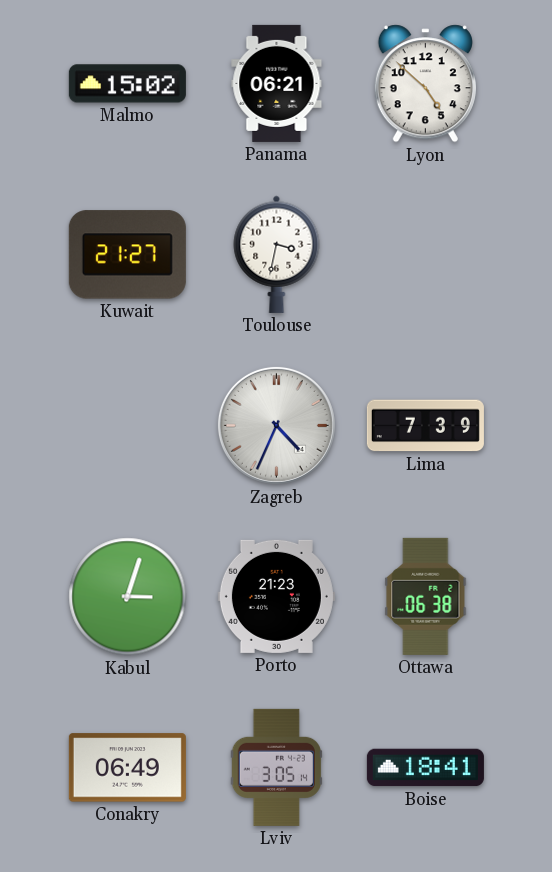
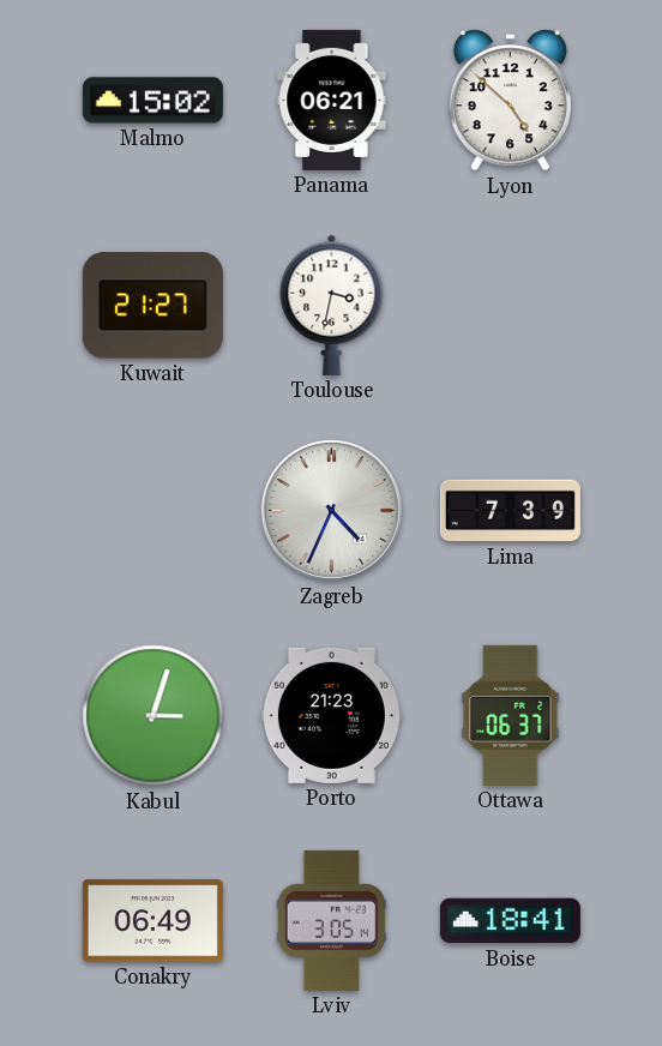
Ottawa: 06:38 -> 06:37
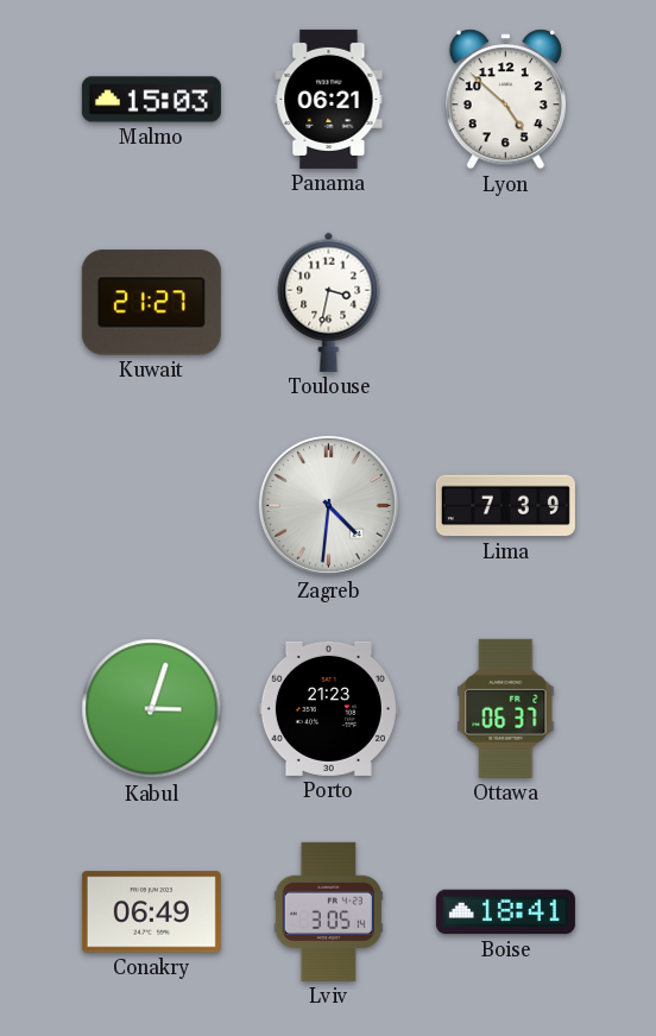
Malmo: 15:02 -> 15:03
Zagreb: 4:34 -> 4:31
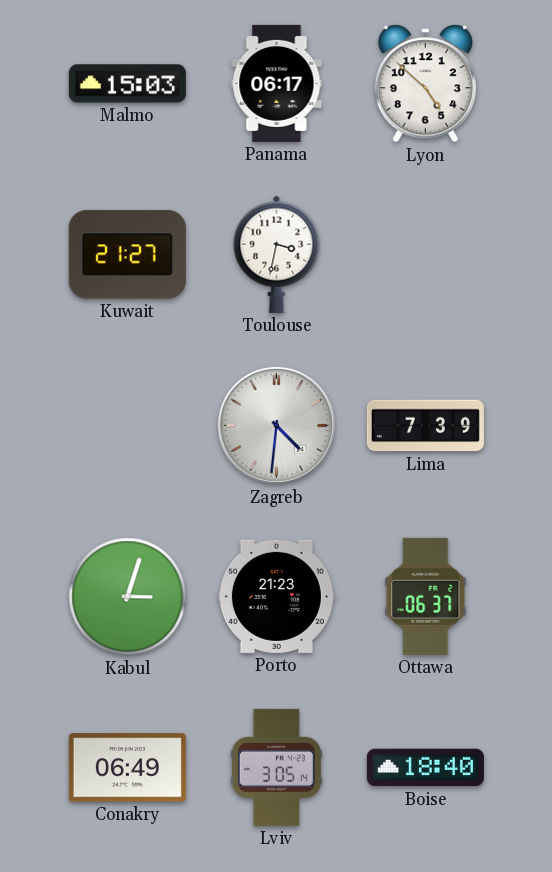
Panama: 06:21 -> 06:17
Boise: 18:41 -> 18:40
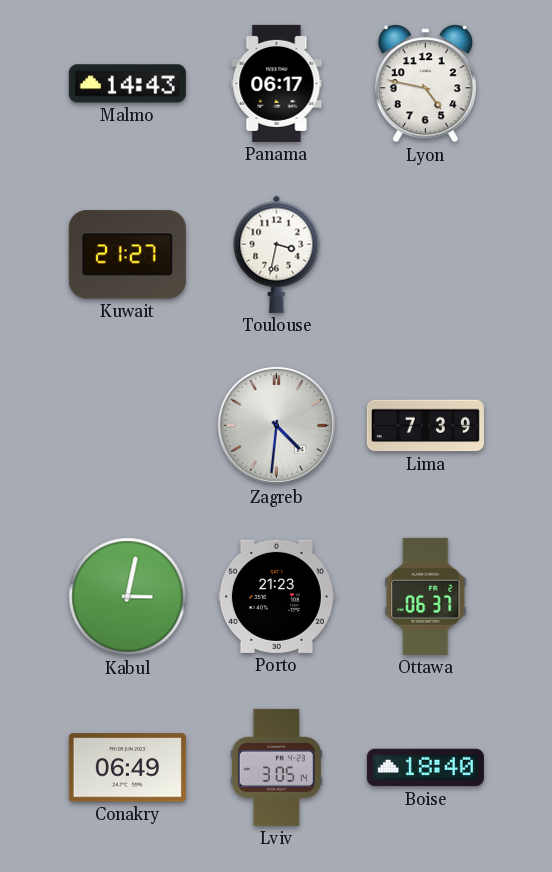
Malmo: 15:03 -> 14:43
Lyon: 4:52 -> 4:47
Kabul: 3:03 -> 3:02
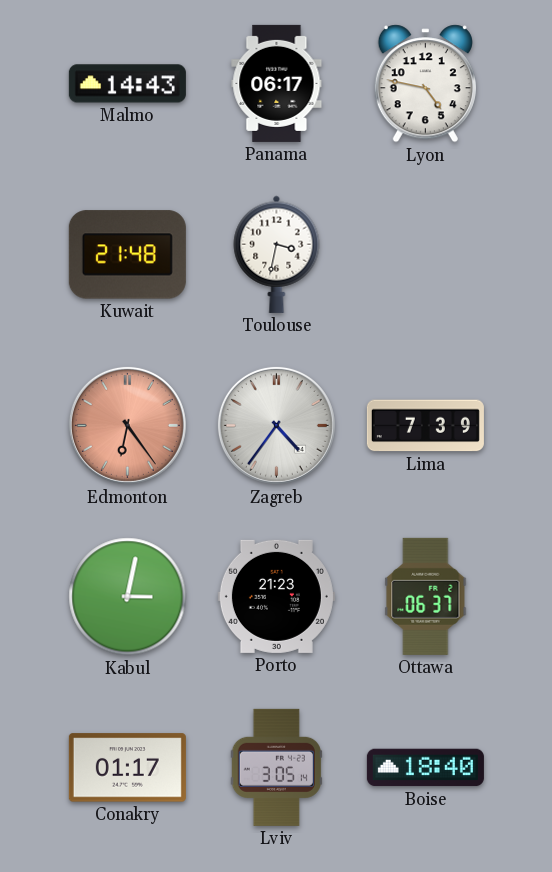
Kuwait: 21:27 -> 21:48
Edmonton: none -> 6:24
Zagreb: 4:31 -> 4:36
Conakry: 06:49 -> 01:17
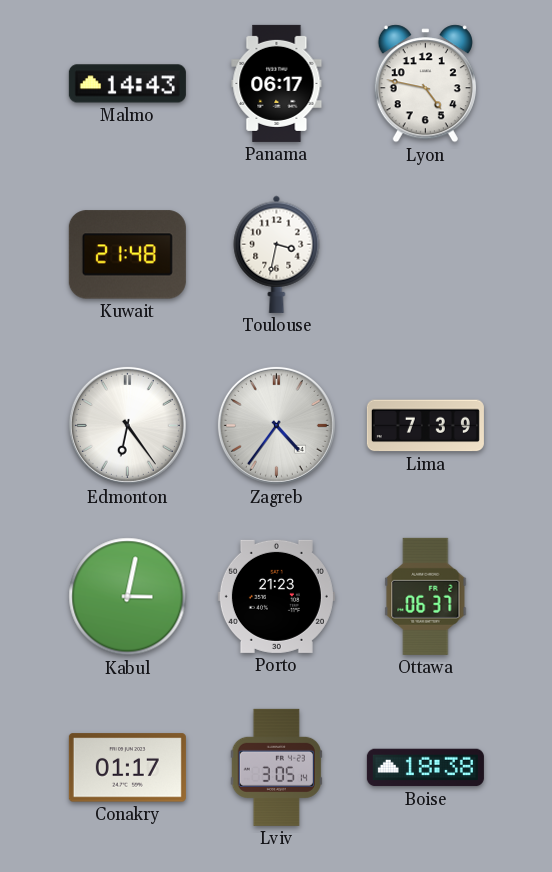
Edmonton dial: salmon -> white
Boise: 18:40 -> 18:38
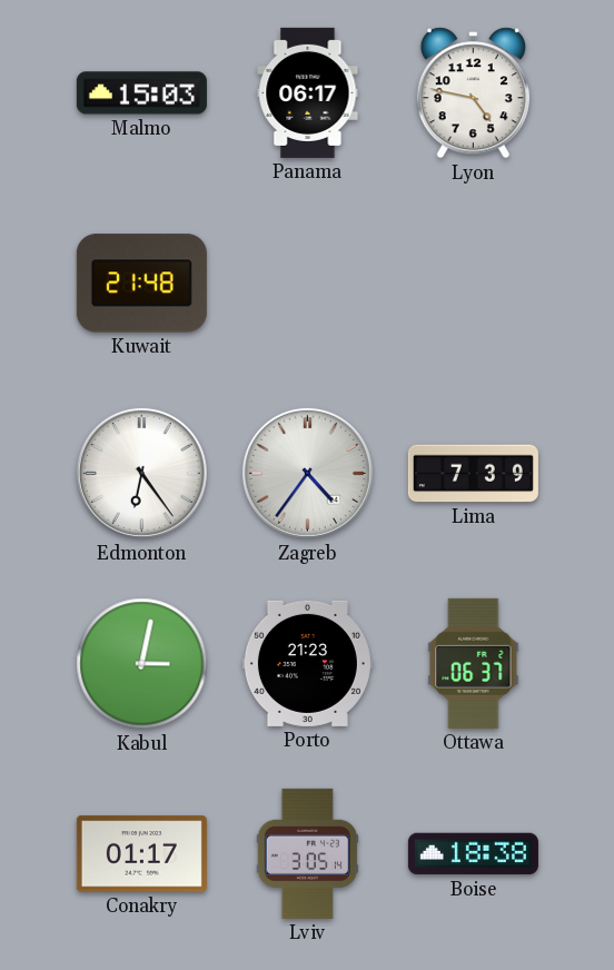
Malmo: 14:43 -> 15:03
Toulouse: 3:32 -> none
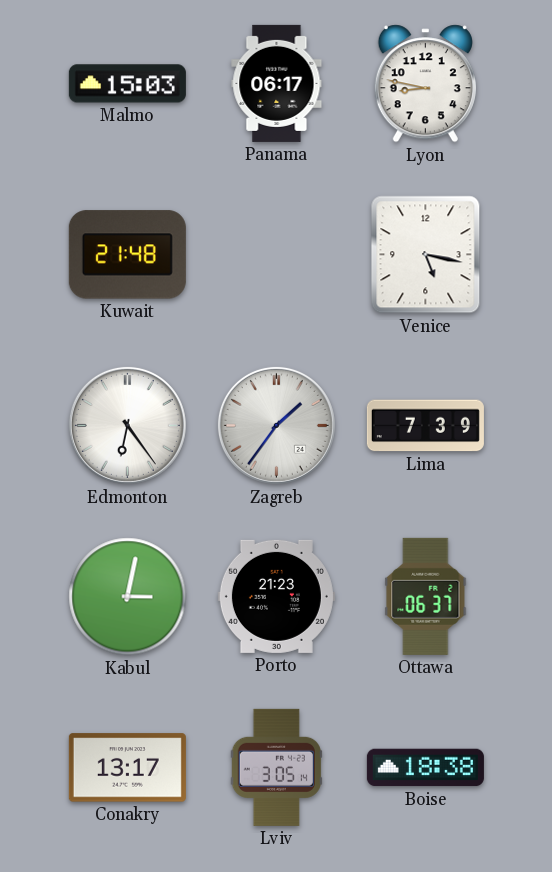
Lyon: 4:47 -> 8:47
Venice: none -> 5:17
Zagreb: 4:36 -> 1:36
Conakry: 01:17 -> 13:17
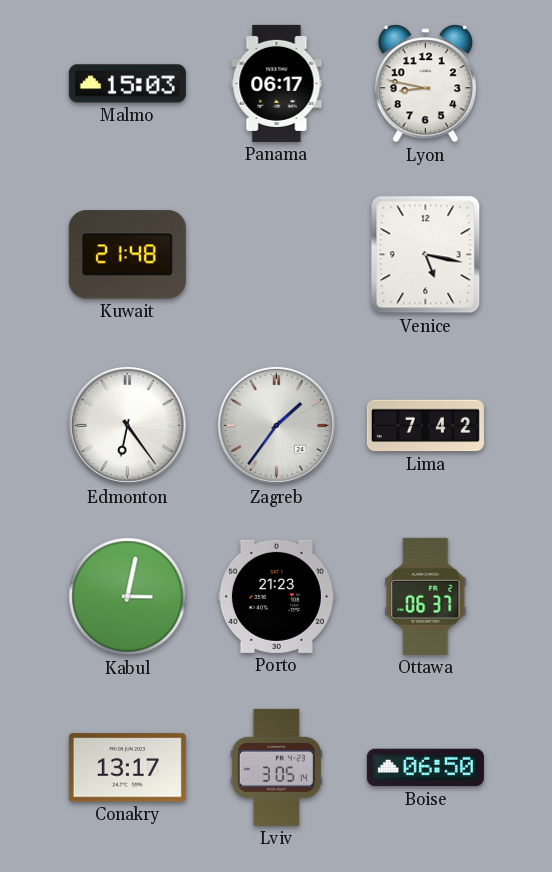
Lima: 7:39 -> 7:42
Boise: 18:38 -> 06:50
